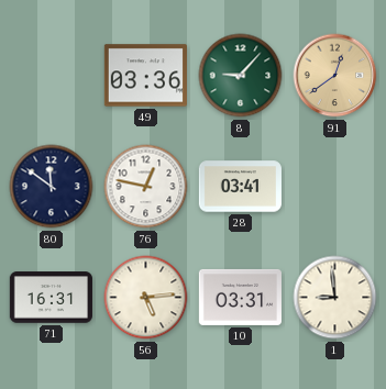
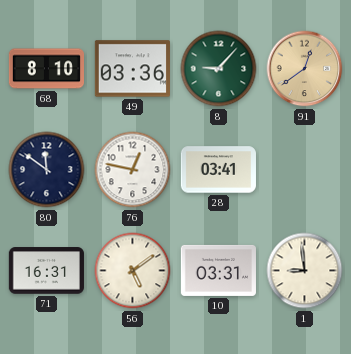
68: none -> 8:10
56: 5:14 -> 5:09
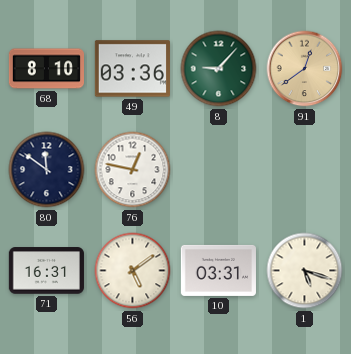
28: 03:41 -> none
1: 8:59 -> 5:18
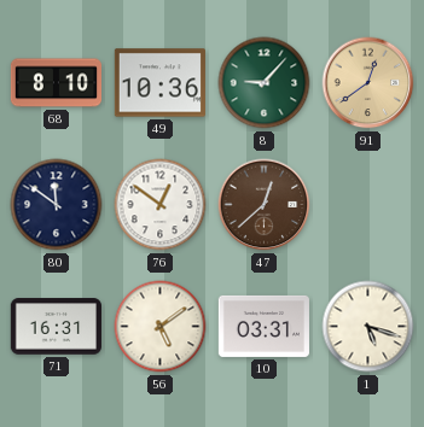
49: 03:36 -> 10:36
76: 12:47 -> 12:51
47: none -> 12:38
